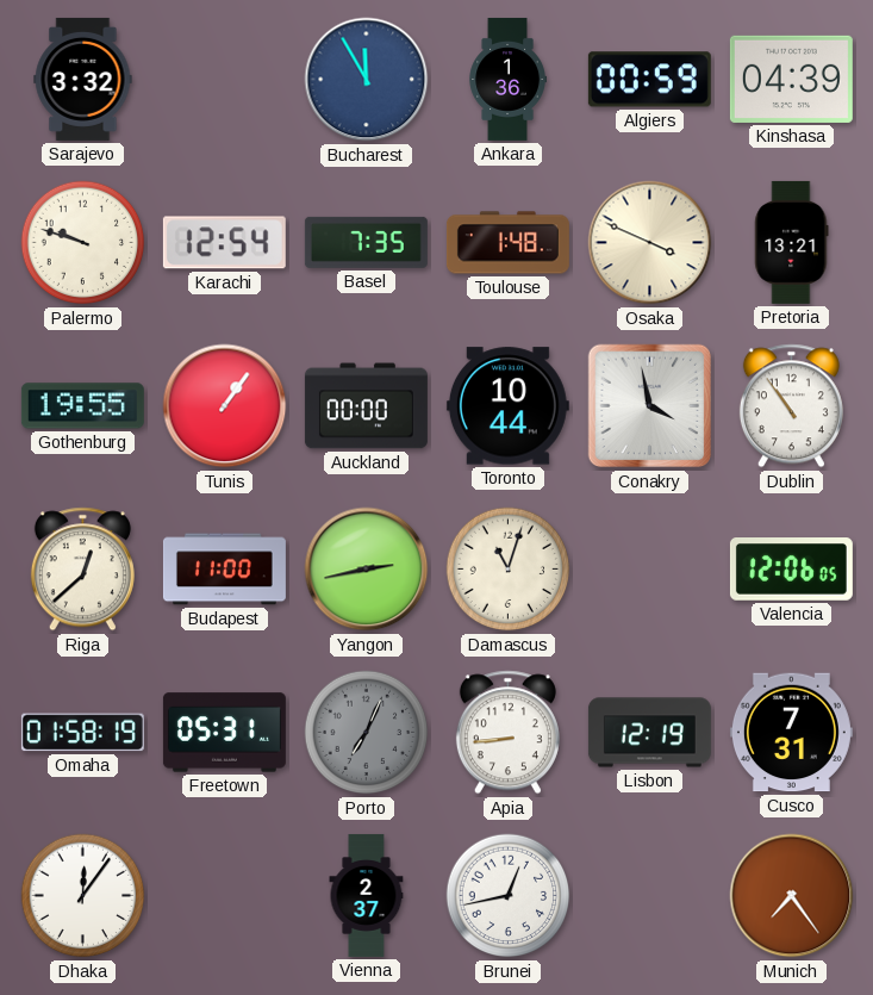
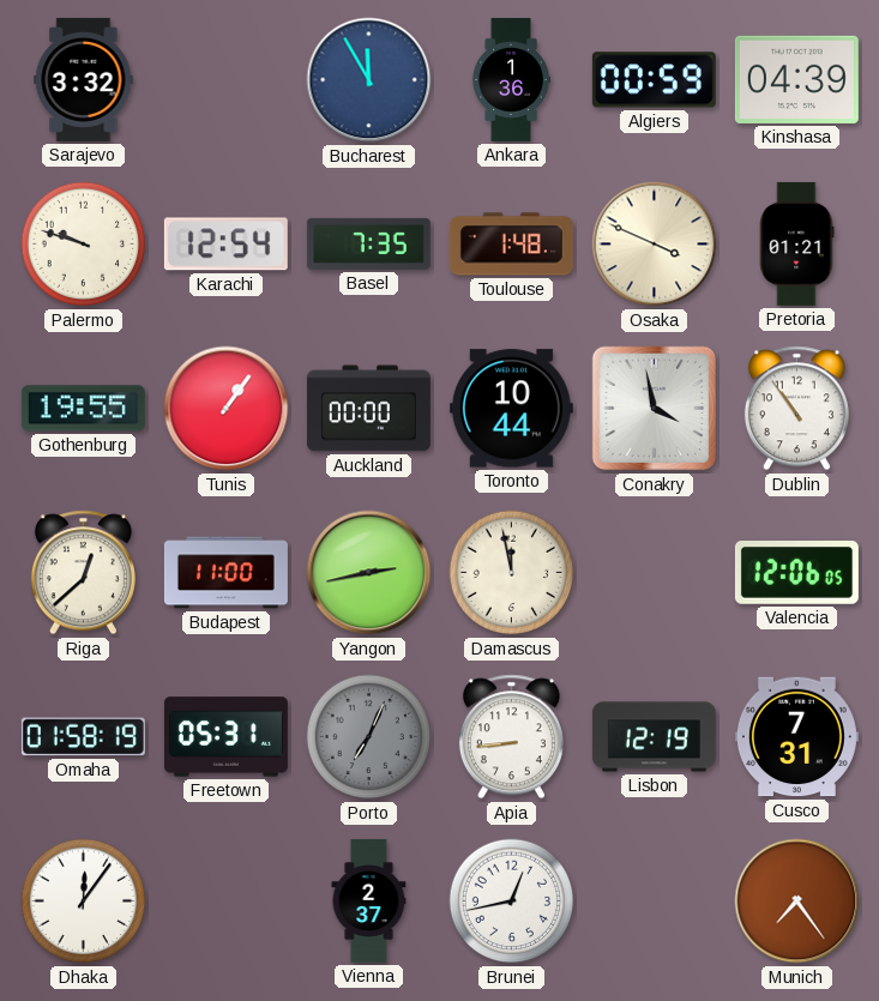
Pretoria: 13:21 -> 01:21
Damascus: 11:03 -> 11:58
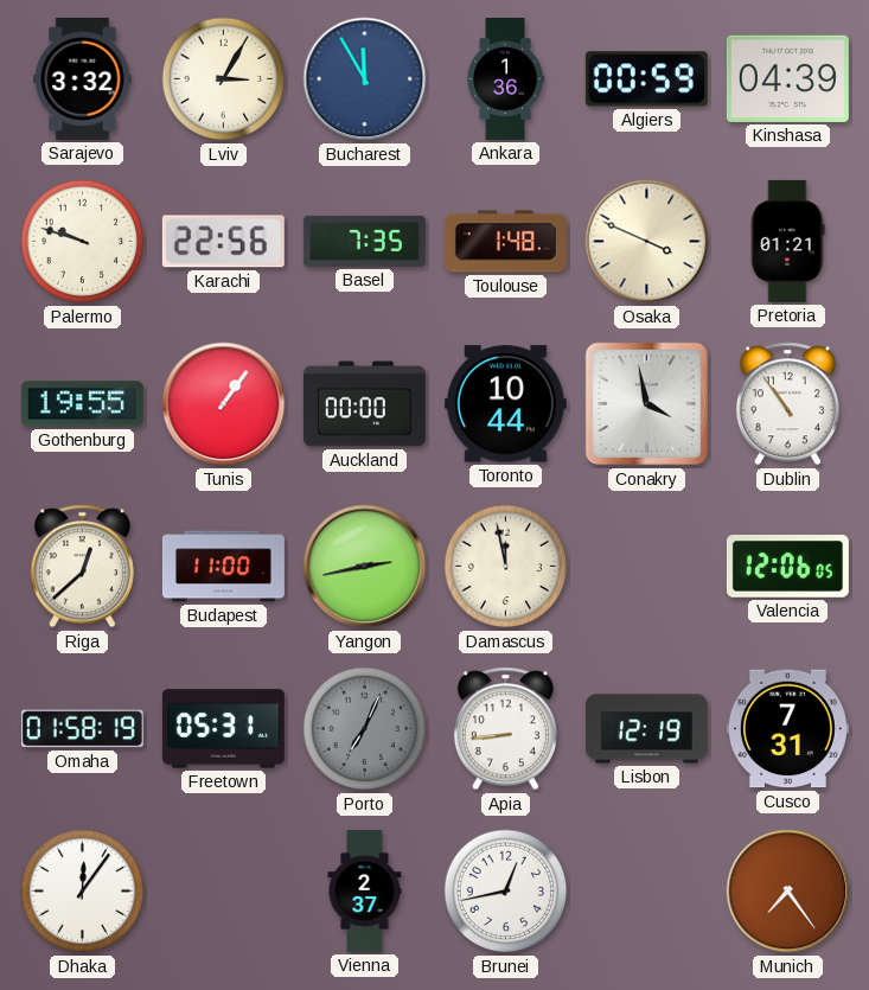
Lviv: none -> 3:05
Karachi: 12:54 -> 22:56
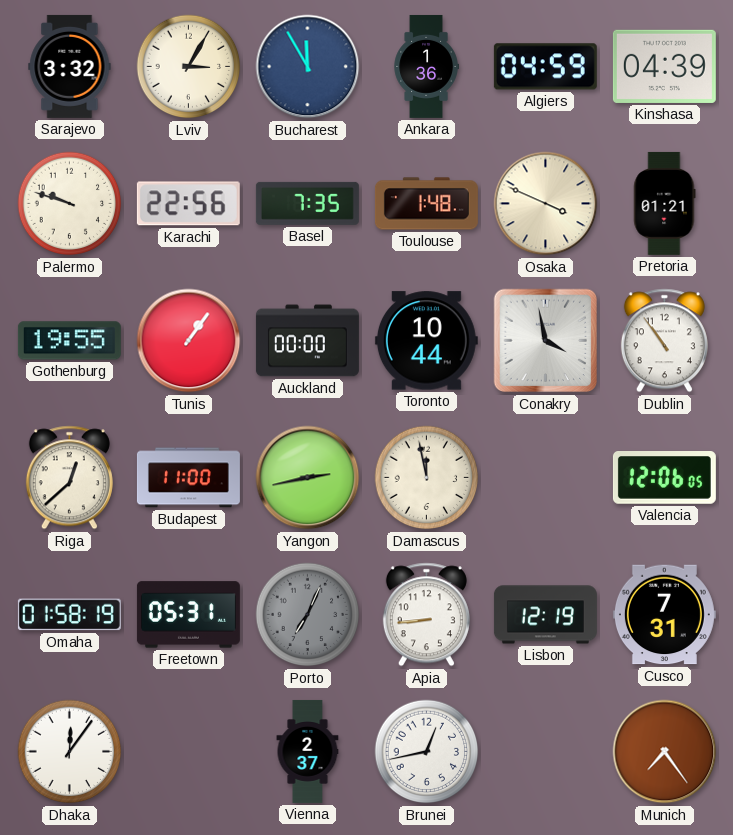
Algiers: 00:59 -> 04:59
